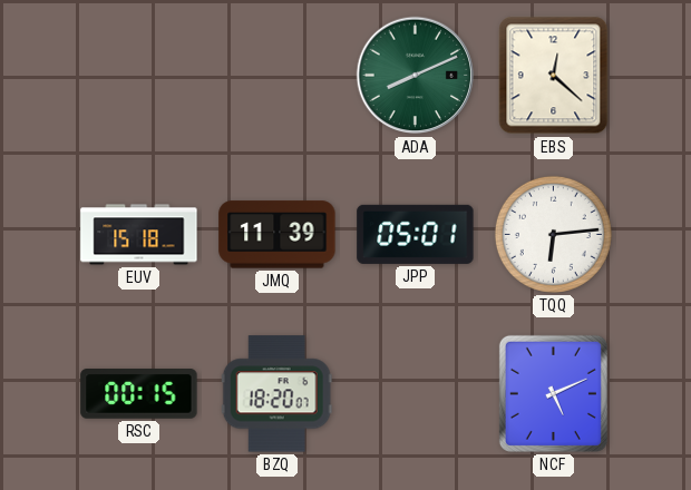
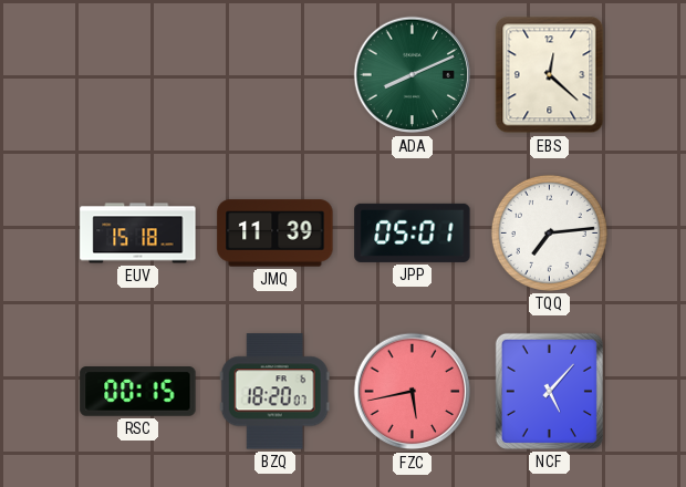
TQQ: 6:14 -> 7:14
FZC: none -> 5:43
NCF: 5:11 -> 5:07
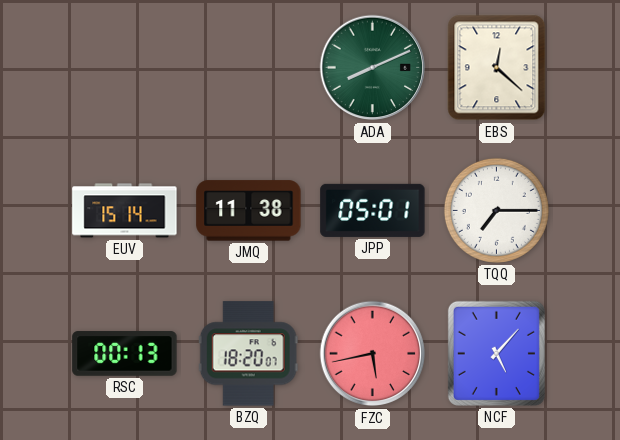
EUV: 15:18 -> 15:14
JMQ: 11:39 -> 11:38
TQQ: 7:14 -> 7:15
RSC: 00:15 -> 00:13
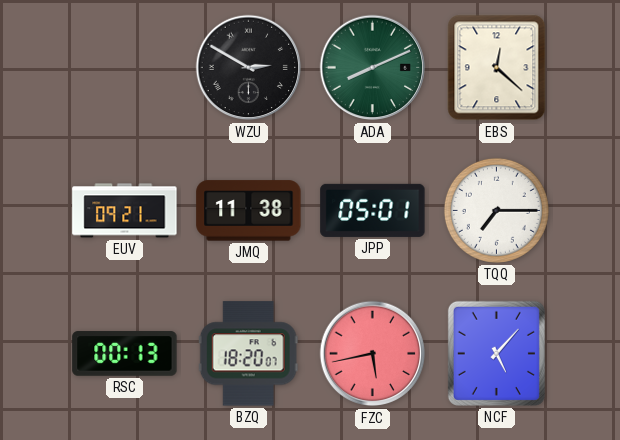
WZU: none -> 2:50
EUV: 15:14 -> 09:21
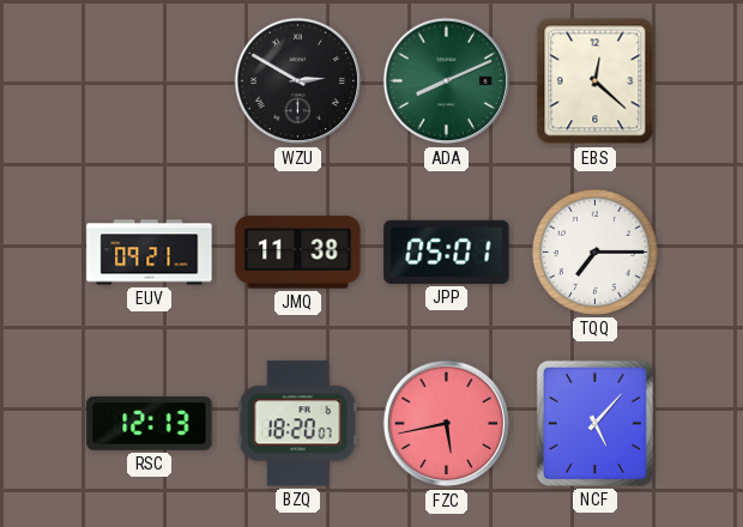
RSC: 00:13 -> 12:13
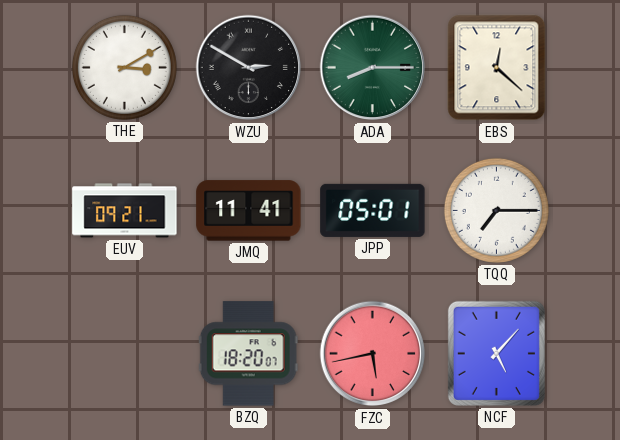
THE: none -> 3:10
ADA: 8:11 -> 8:15
JMQ: 11:38 -> 11:41
RSC: 12:13 -> none
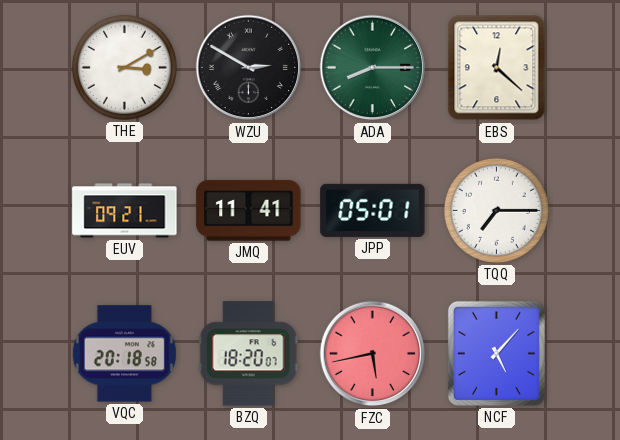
VQC: none -> 20:18
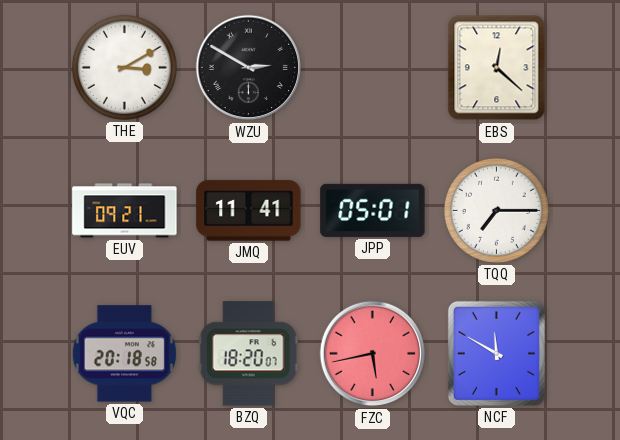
ADA: 8:15 -> none
NCF: 5:07 -> 11:50
